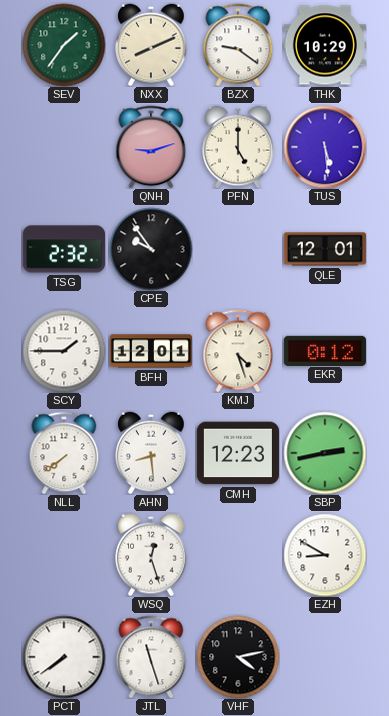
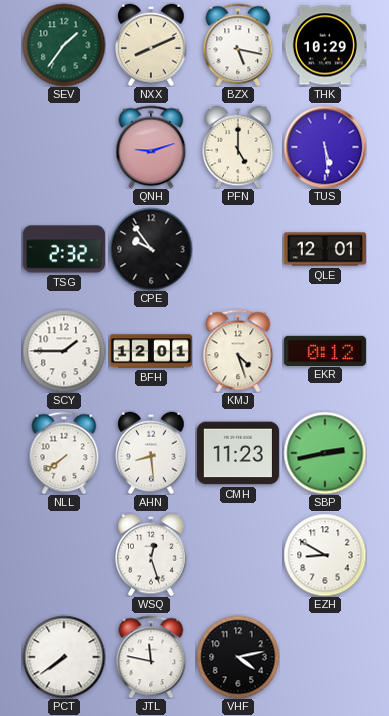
BZX: 9:21 -> 5:17
CMH: 12:23 -> 11:23
JTL: 11:27 -> 11:47
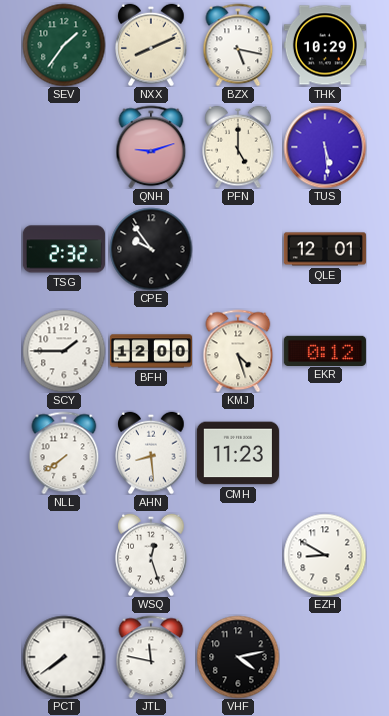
BFH: 12:01 -> 12:00
SBP: 2:43 -> none
